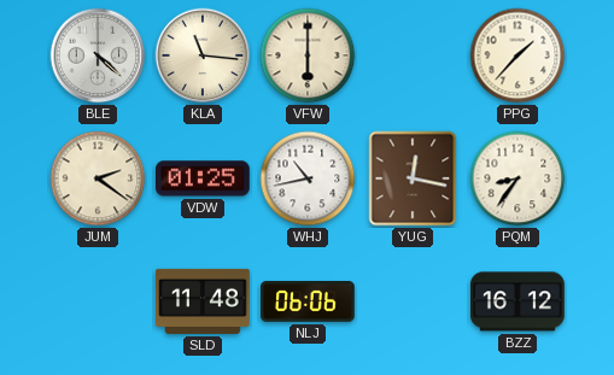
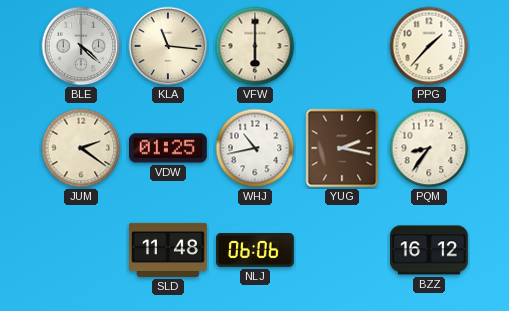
YUG: 12:17 -> 2:17
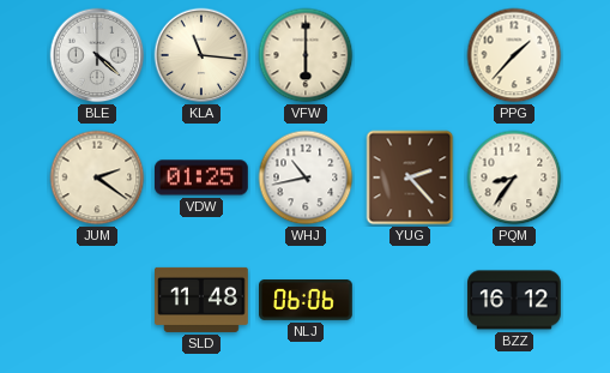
YUG: 2:17 -> 2:23
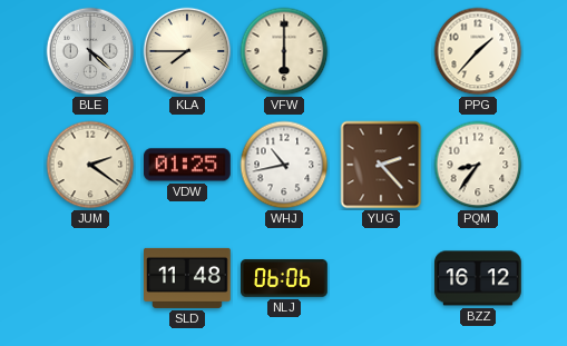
KLA: 11:16 -> 7:45
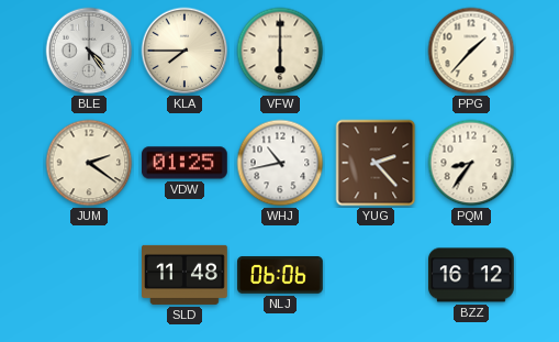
BLE: 4:22 -> 4:24
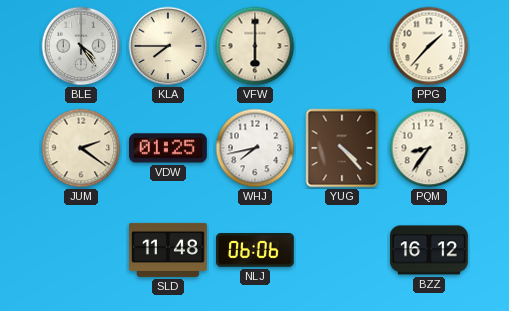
WHJ: 10:43 -> 7:43
YUG: 2:23 -> 4:23
